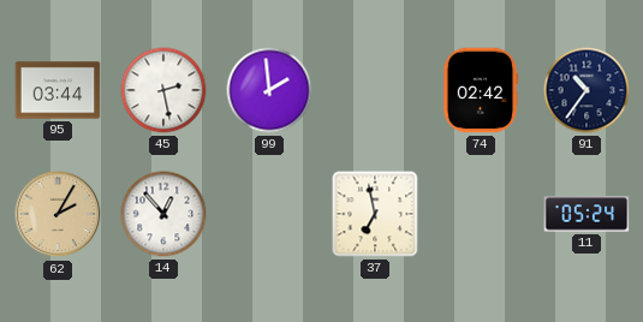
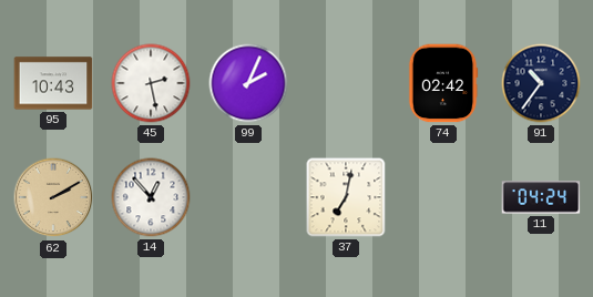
95: 03:44 -> 10:43
99: 1:59 -> 2:04
62: 2:05 -> 2:10
37: 6:58 -> 7:02
11: 05:24 -> 04:24
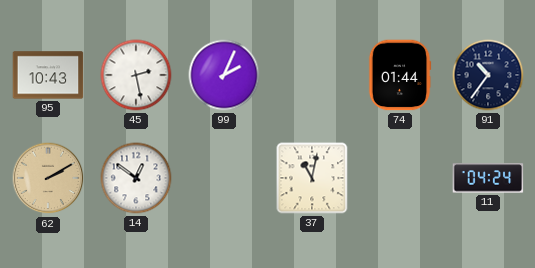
74: 02:42 -> 01:44
14: 12:53 -> 12:51
37: 7:02 -> 11:02
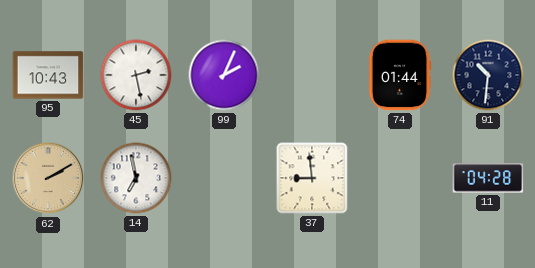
91: 10:36 -> 10:31
14: 12:51 -> 6:58
37: 11:02 -> 8:59
11: 04:24 -> 04:28
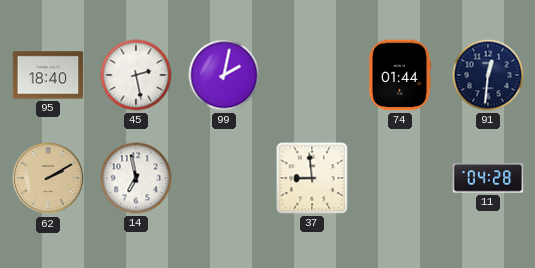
95: 10:43 -> 18:40
99: 2:04 -> 2:02
91: 10:31 -> 12:31
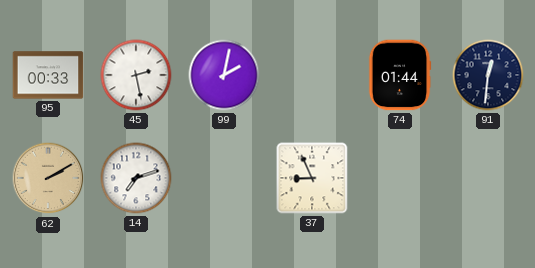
95: 18:40 -> 00:33
14: 6:58 -> 7:12
37: 8:59 -> 8:56
11: 04:28 -> none
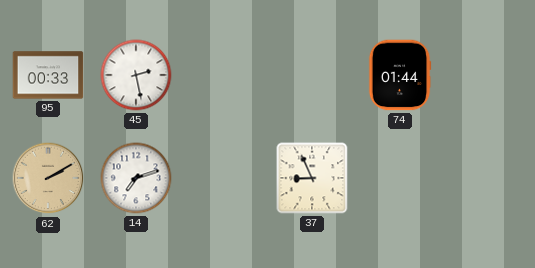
99: 2:02 -> none
91: 12:31 -> none
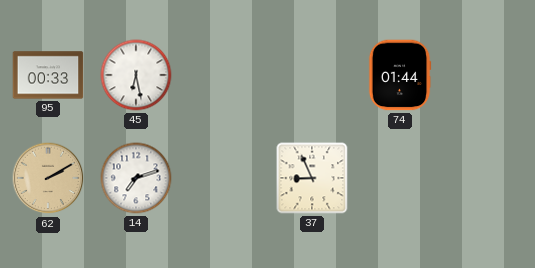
45: 2:28 -> 6:28
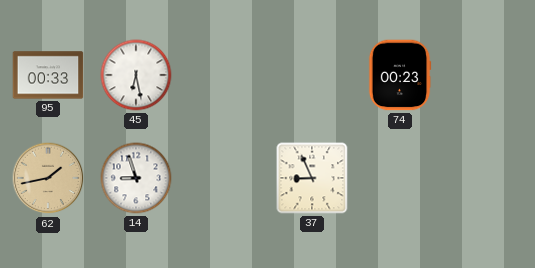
74: 01:44 -> 00:23
62: 2:10 -> 1:43
14: 7:12 -> 8:57
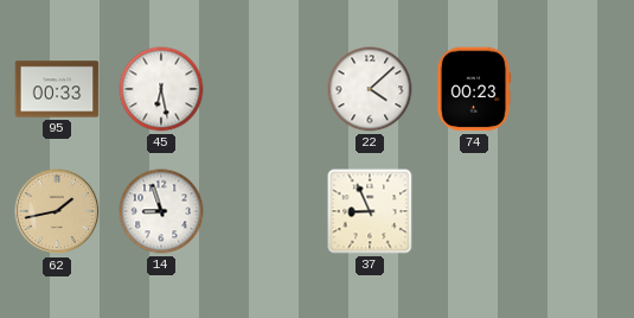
22: none -> 4:08
